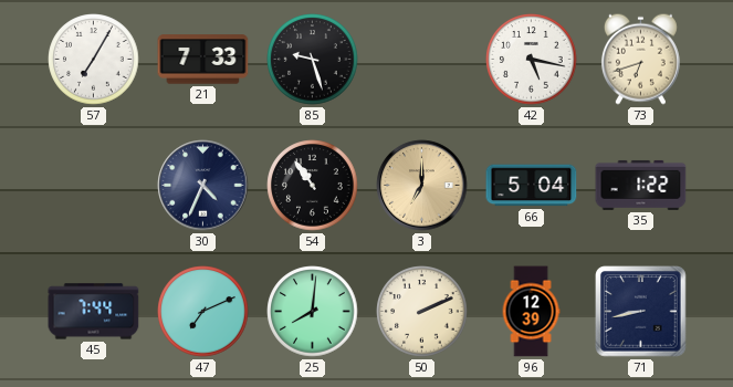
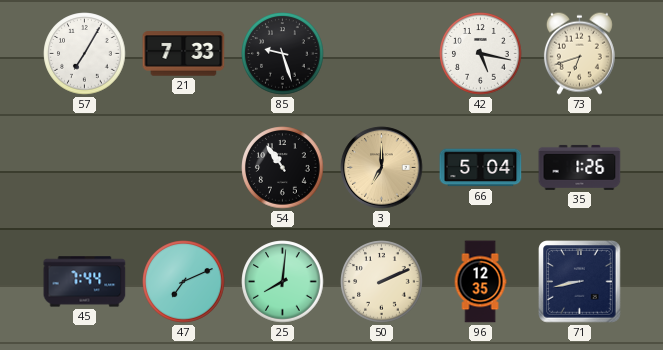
30: 4:34 -> none
35: 1:22 -> 1:26
96: 12:39 -> 12:35
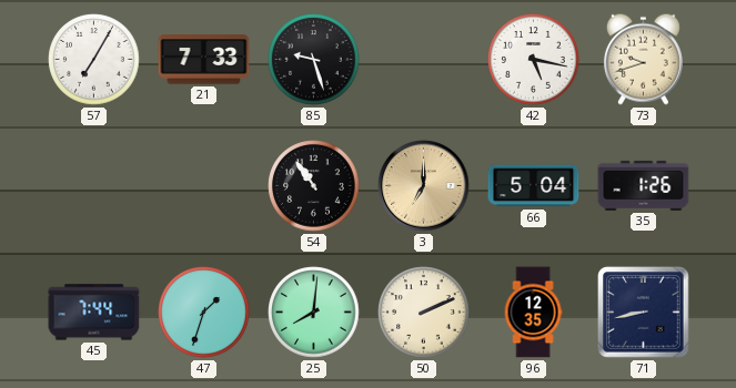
73: 6:42 -> 9:42
47: 7:11 -> 1:33
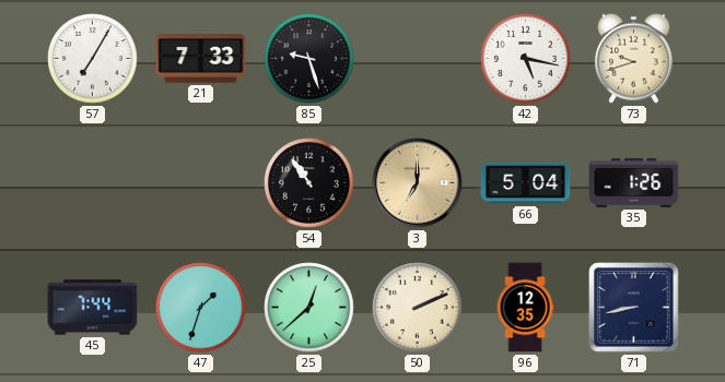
25: 8:01 -> 12:38
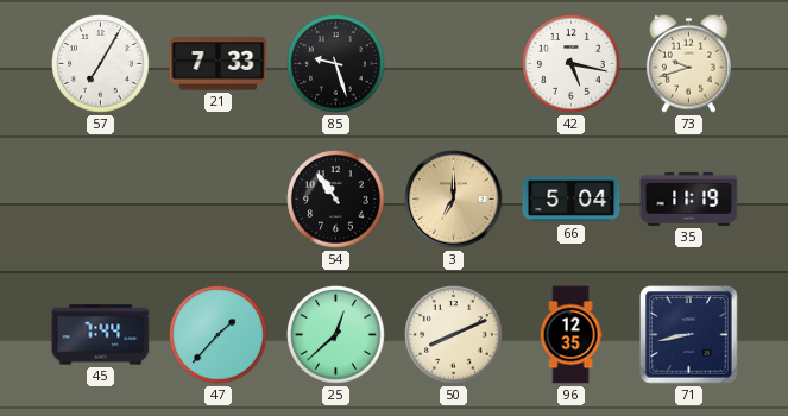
35: 1:26 -> 11:19
47: 1:33 -> 1:37
50: 2:11 -> 8:11
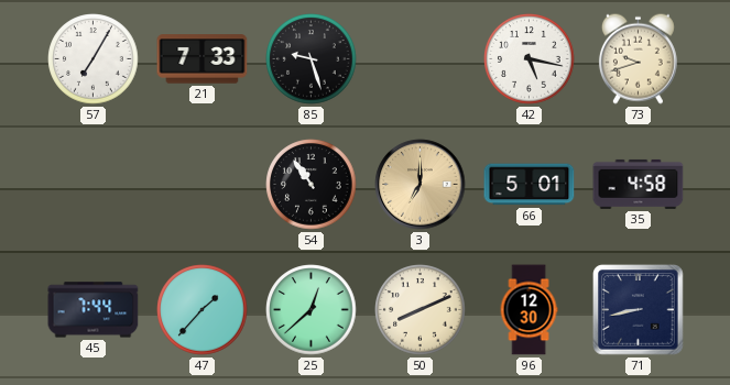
66: 5:04 -> 5:01
35: 11:19 -> 4:58
96: 12:35 -> 12:30
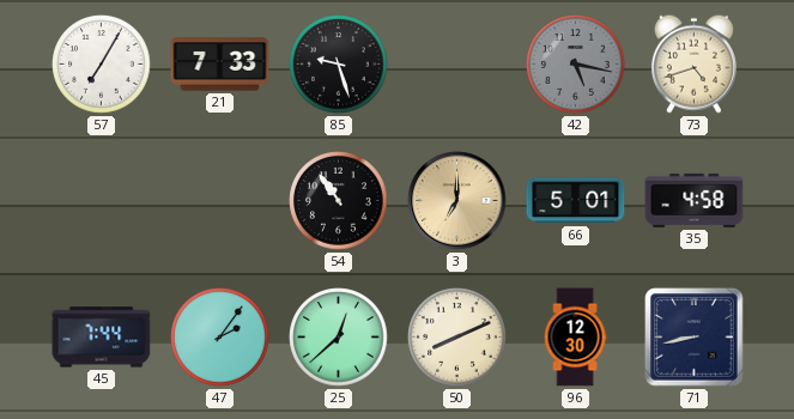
42 dial: white -> grey
73: 9:42 -> 4:42
47: 1:37 -> 2:06
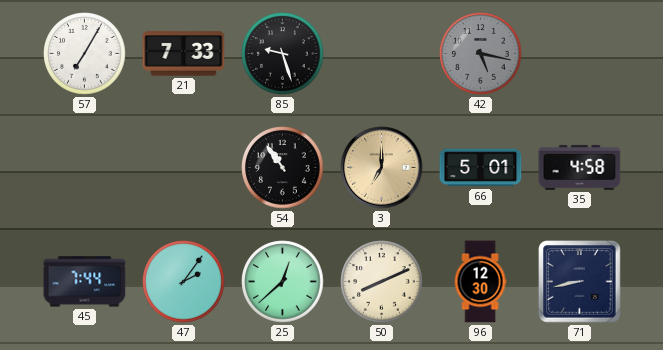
73: 4:42 -> none
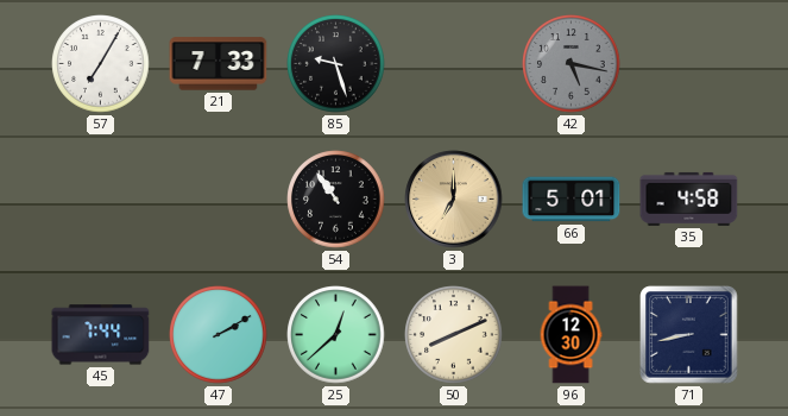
47: 2:06 -> 2:10
